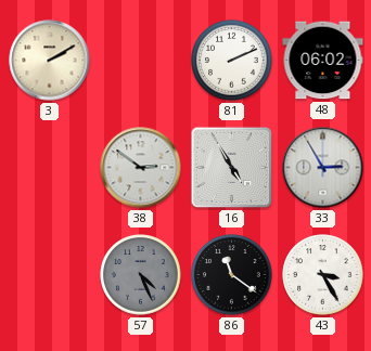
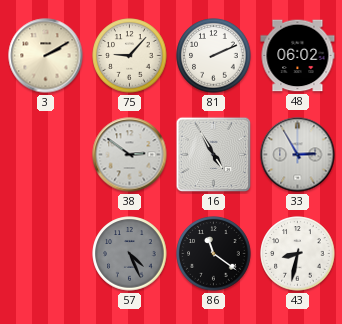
75: none -> 9:07
43: 3:25 -> 8:32
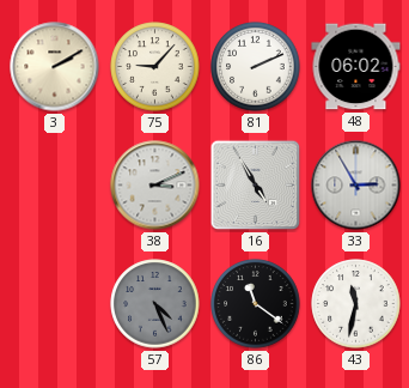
38: 2:51 -> 3:11
43: 8:32 -> 11:32
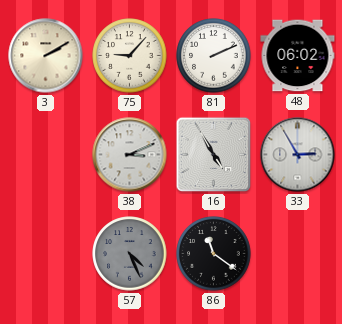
43: 11:32 -> none
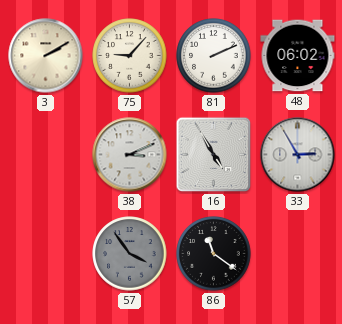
57: 4:26 -> 3:54
